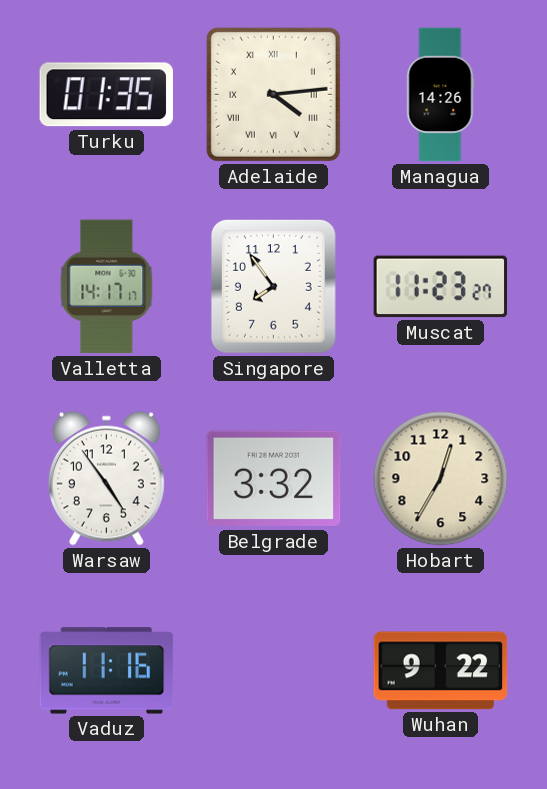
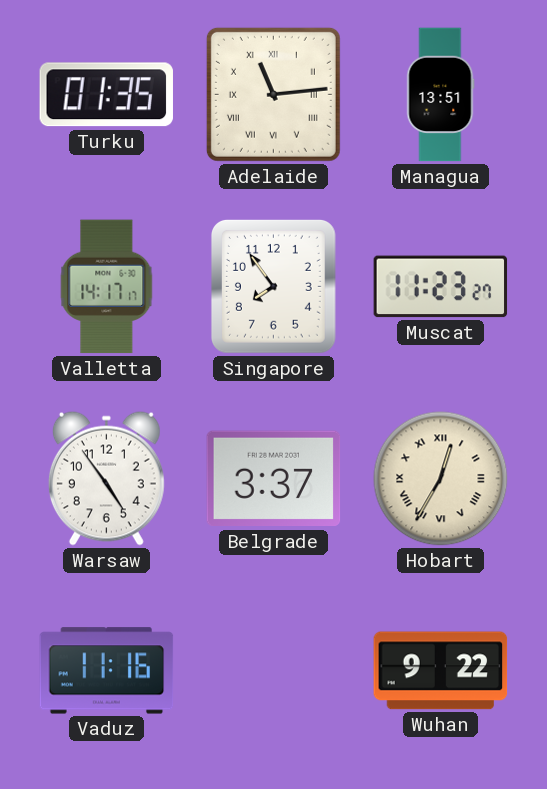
Adelaide: 4:14 -> 11:14
Managua: 14:26 -> 13:51
Belgrade: 3:32 -> 3:37
Hobart numerals: Arabic -> Roman
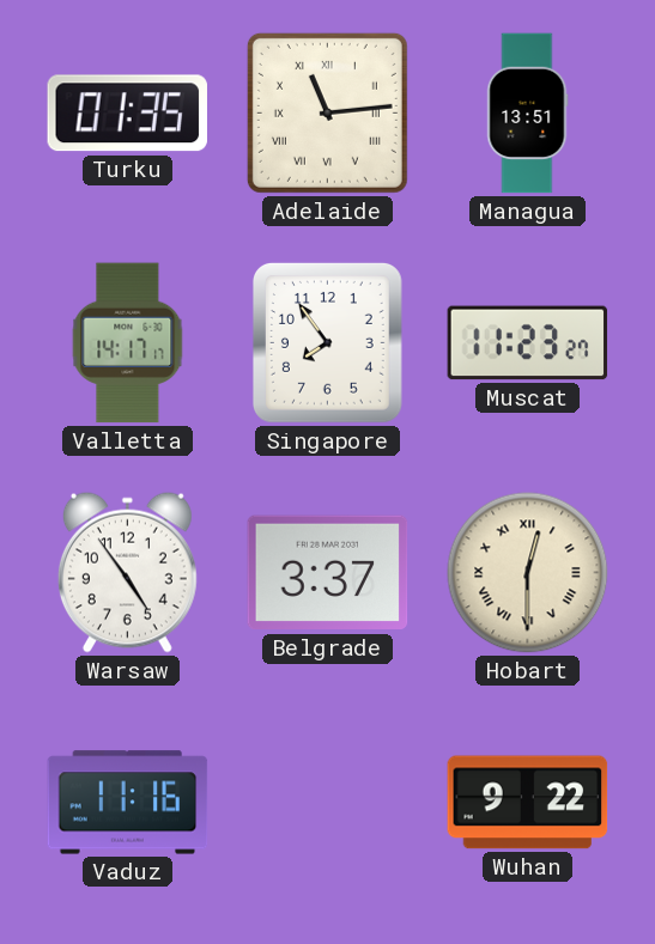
Hobart: 12:35 -> 12:30
